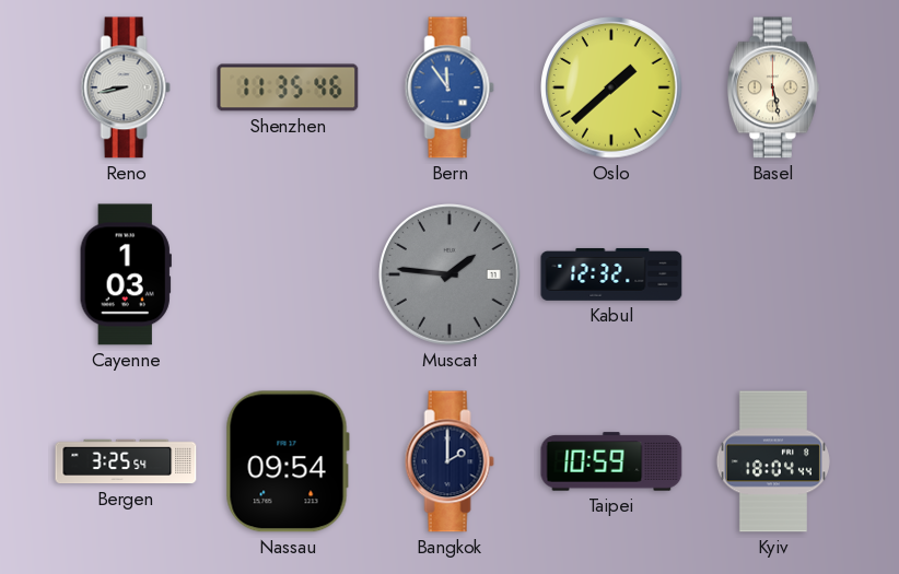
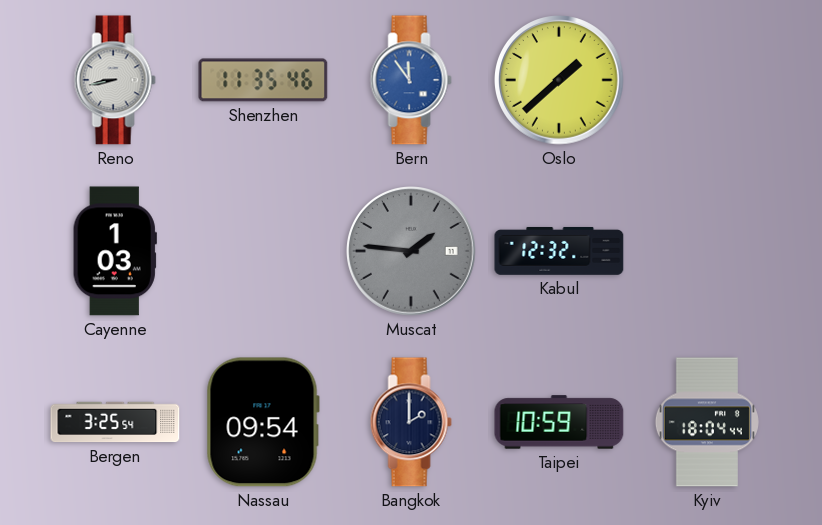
Basel: 5:28 -> none
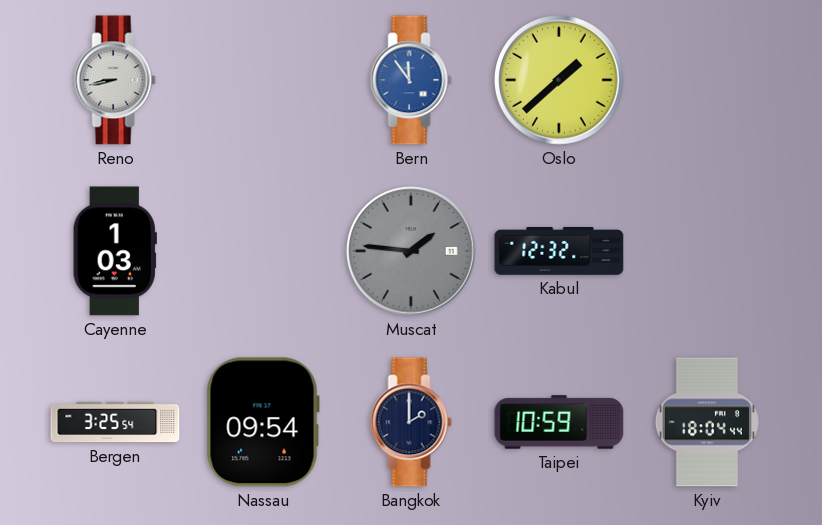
Shenzhen: 11:35 -> none
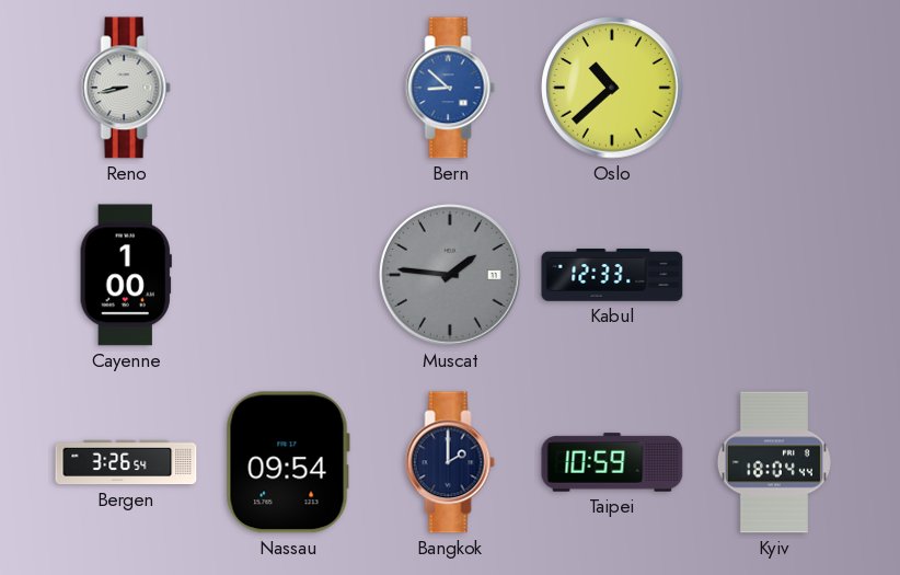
Bern: 11:54 -> 8:52
Oslo: 1:38 -> 10:38
Cayenne: 1:03 -> 1:00
Kabul: 12:32 -> 12:33
Bergen: 3:25 -> 3:26
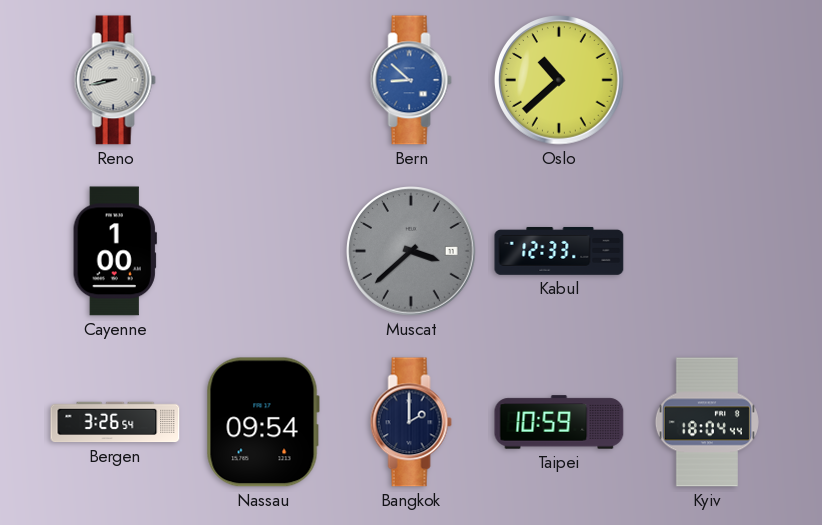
Muscat: 1:46 -> 3:38
